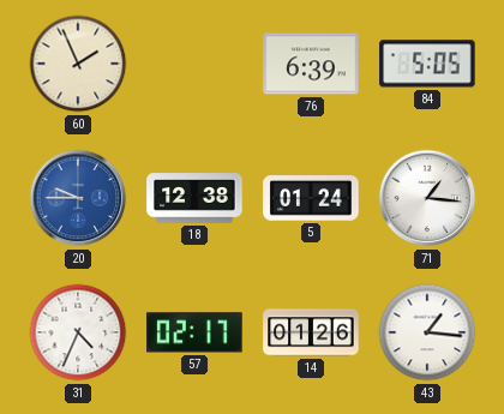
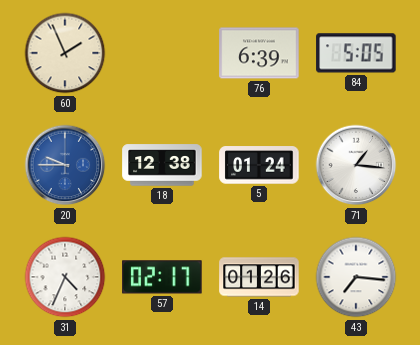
43: 1:16 -> 7:16
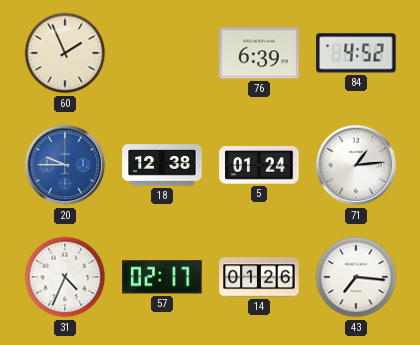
84: 5:05 -> 4:52
71: 1:16 -> 1:14
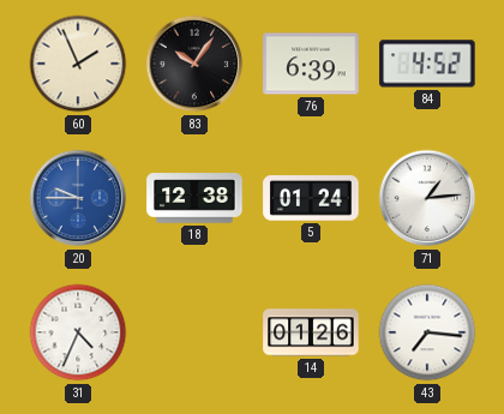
83: none -> 10:06
57: 02:17 -> none
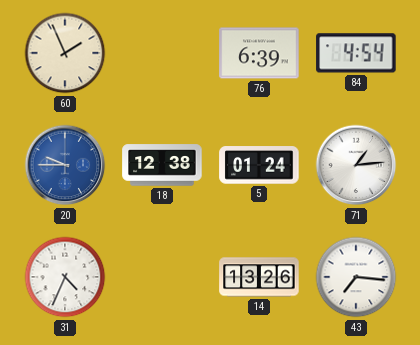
83: 10:06 -> none
84: 4:52 -> 4:54
14: 01:26 -> 13:26
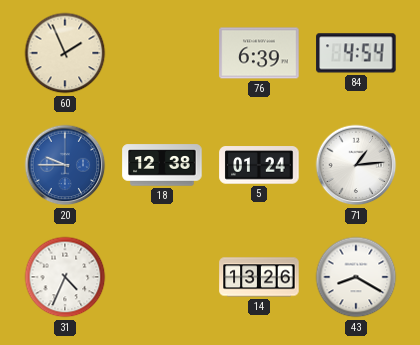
43: 7:16 -> 8:20
